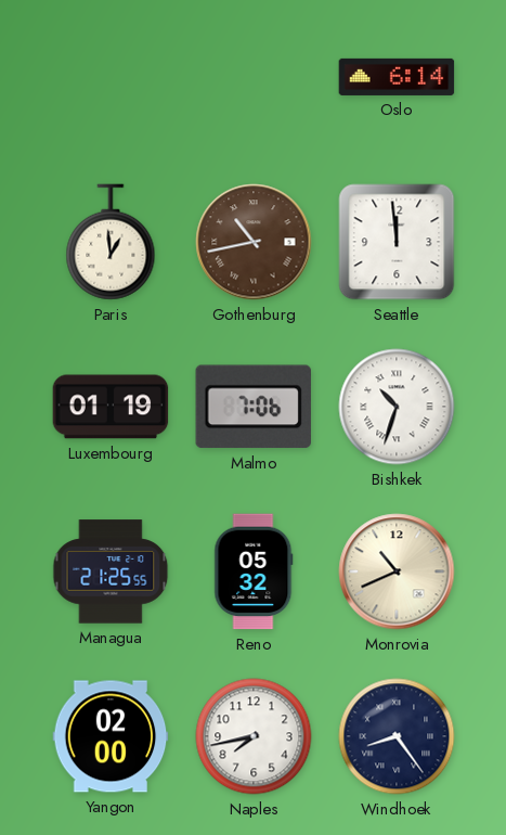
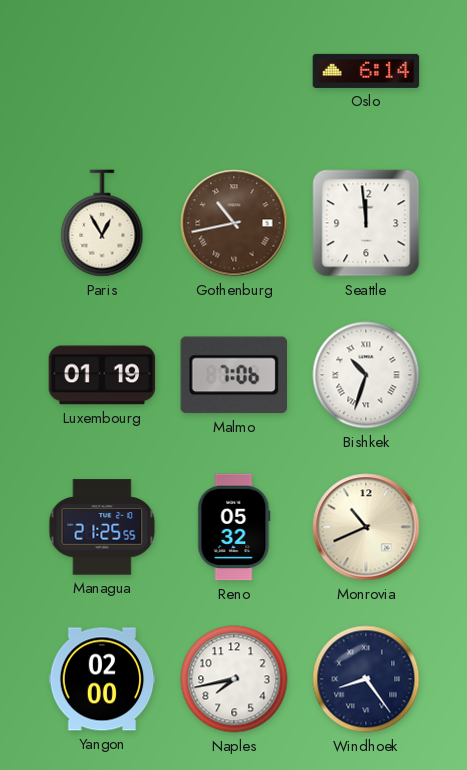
Paris: 12:59 -> 12:55
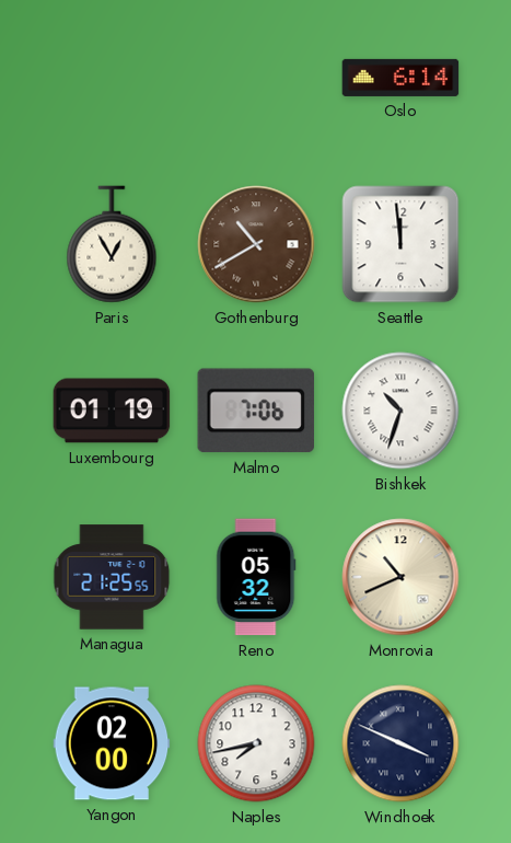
Gothenburg: 10:43 -> 10:40
Windhoek: 8:24 -> 3:49
